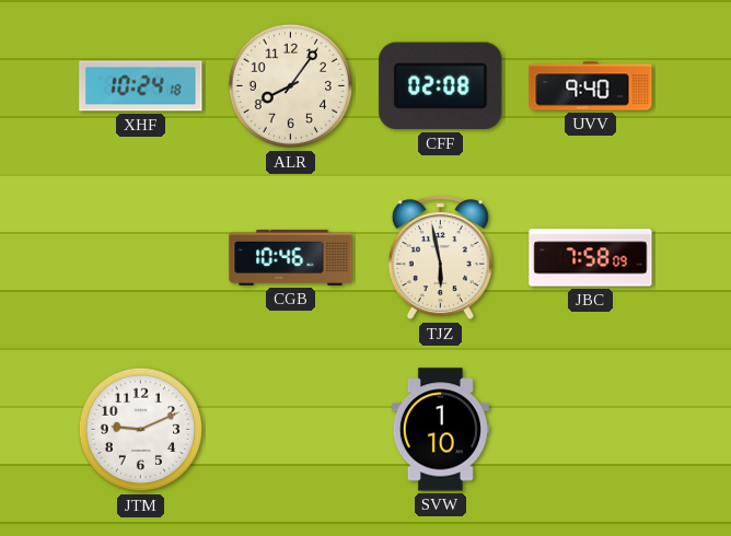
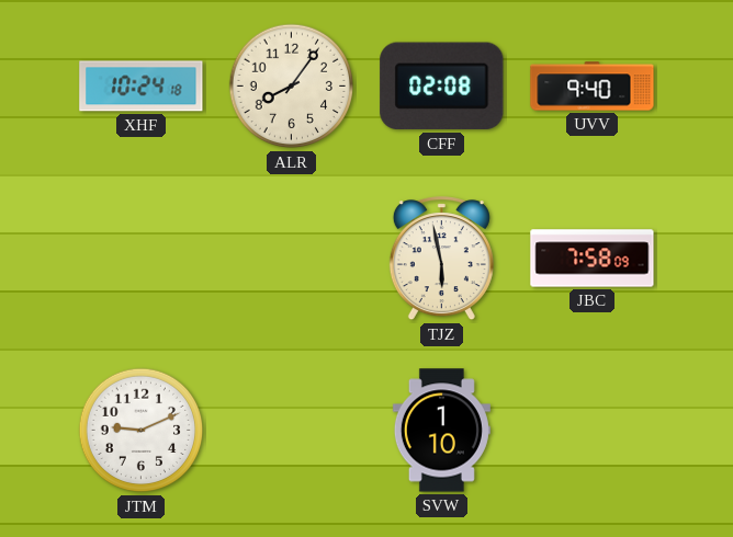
CGB: 10:46 -> none
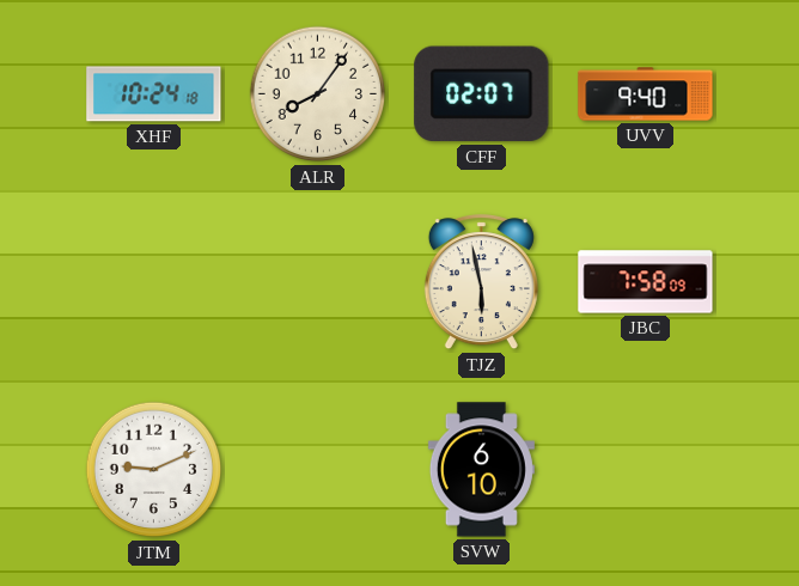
CFF: 02:08 -> 02:07
SVW: 1:10 -> 6:10
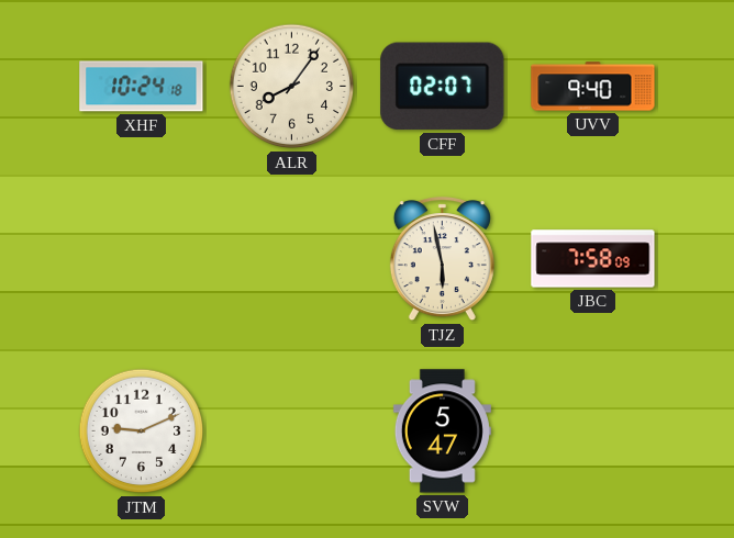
SVW: 6:10 -> 5:47
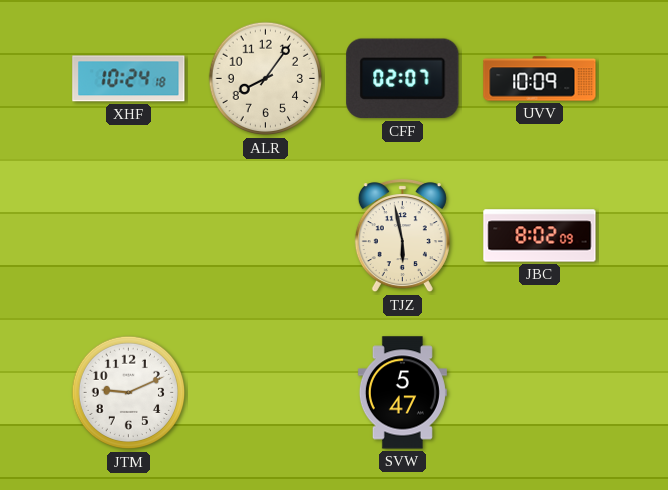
UVV: 9:40 -> 10:09
JBC: 7:58 -> 8:02
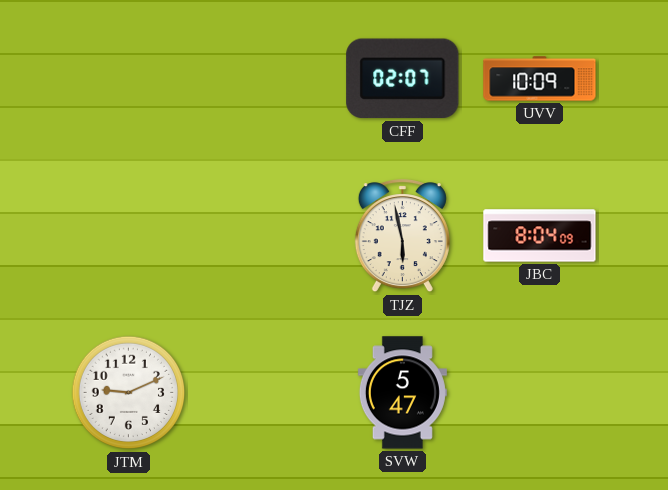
XHF: 10:24 -> none
ALR: 8:06 -> none
JBC: 8:02 -> 8:04
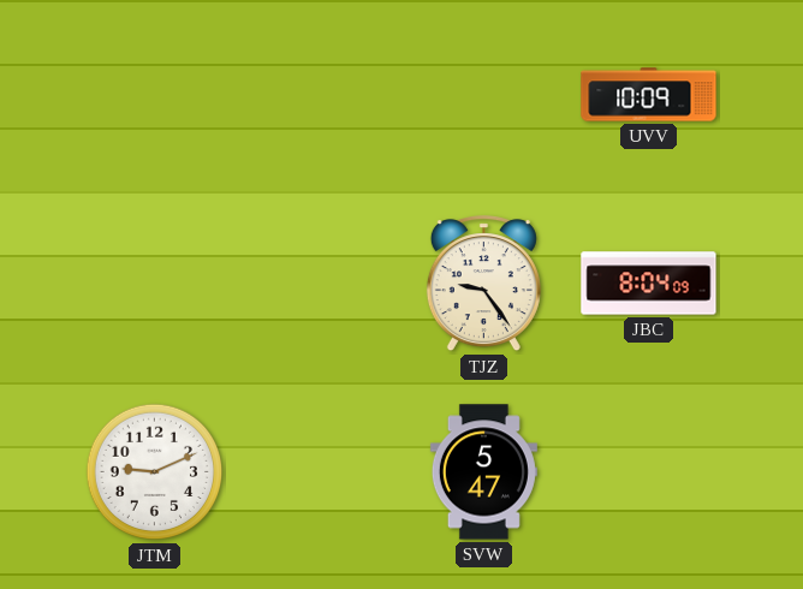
CFF: 02:07 -> none
TJZ: 5:58 -> 9:24
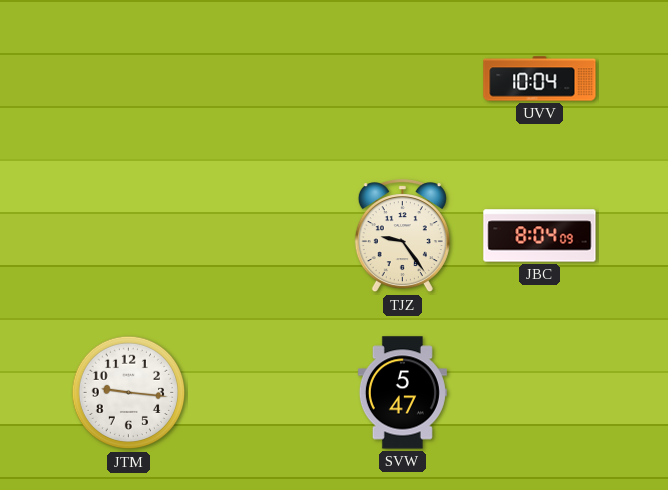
UVV: 10:09 -> 10:04
JTM: 9:11 -> 9:16
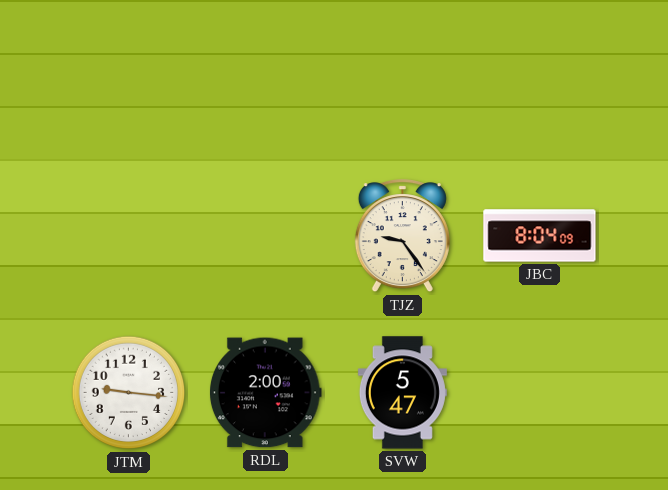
UVV: 10:04 -> none
RDL: none -> 2:00
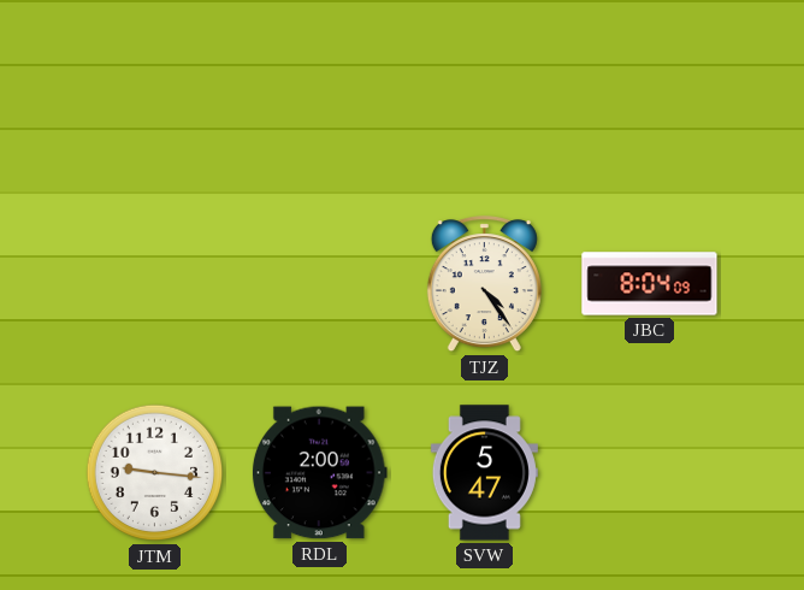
TJZ: 9:24 -> 4:24
